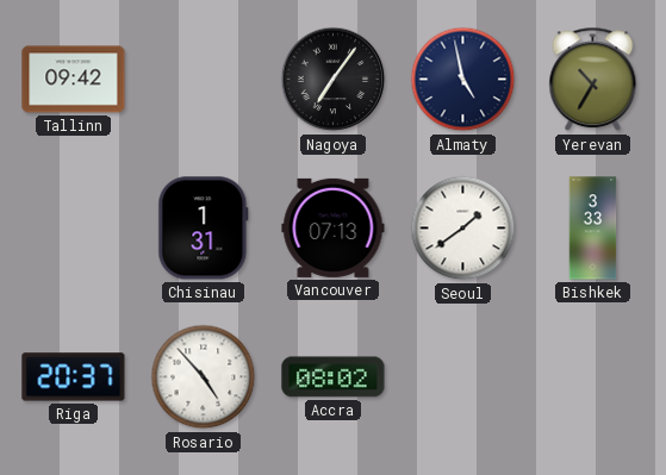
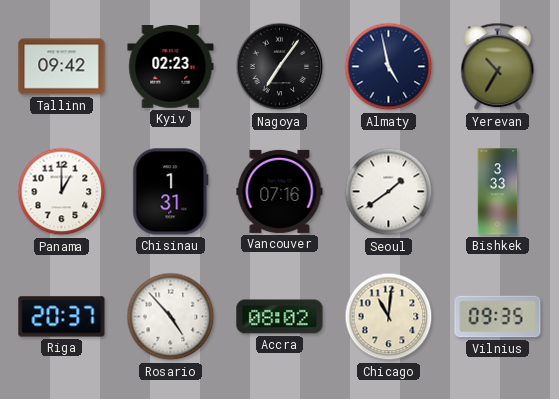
Kyiv: none -> 02:23
Panama: none -> 1:00
Vancouver: 07:13 -> 07:16
Chicago: none -> 11:01
Vilnius: none -> 09:35
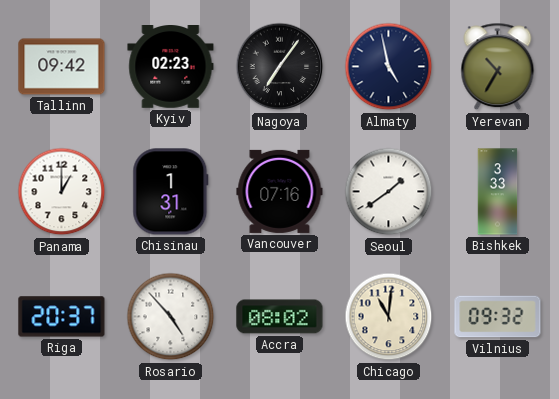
Vilnius: 09:35 -> 09:32
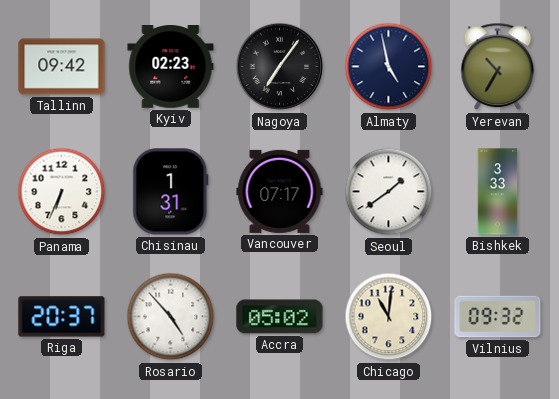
Panama: 1:00 -> 6:34
Vancouver: 07:16 -> 07:17
Accra: 08:02 -> 05:02
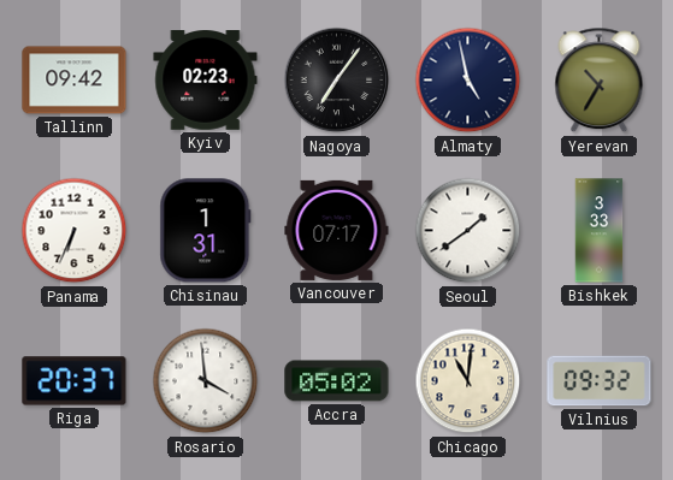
Rosario: 4:53 -> 3:59
